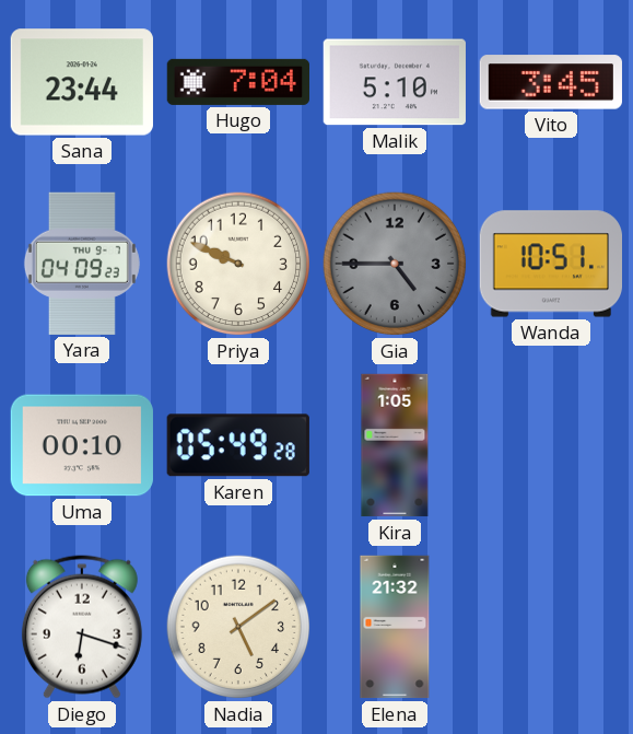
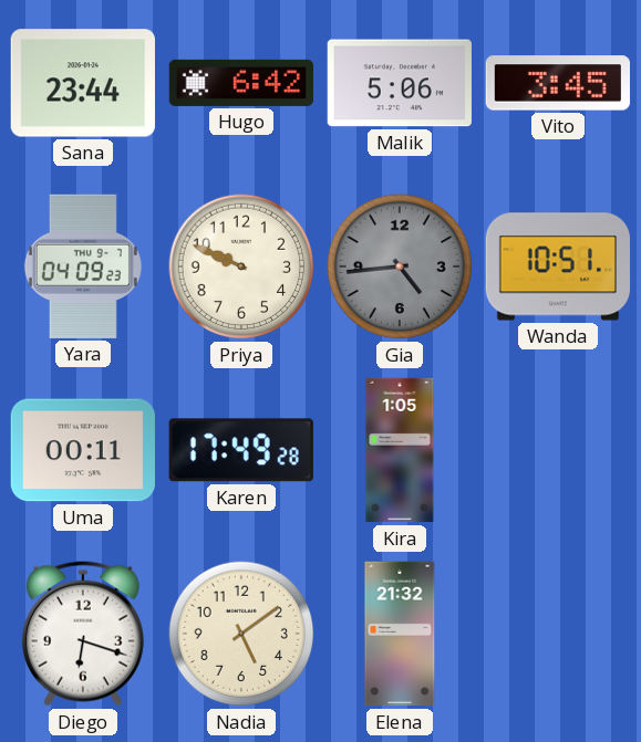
Hugo: 7:04 -> 6:42
Malik: 5:10 -> 5:06
Gia: 4:45 -> 4:44
Uma: 00:10 -> 00:11
Karen: 05:49 -> 17:49
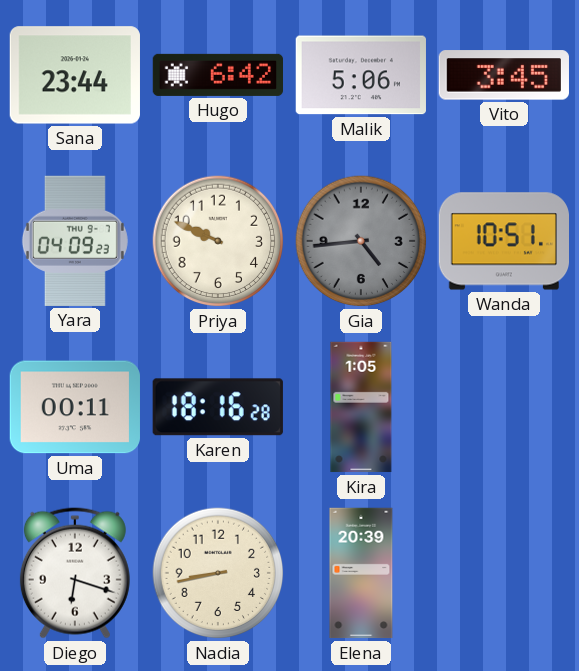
Karen: 17:49 -> 18:16
Nadia: 5:09 -> 8:43
Elena: 21:32 -> 20:39
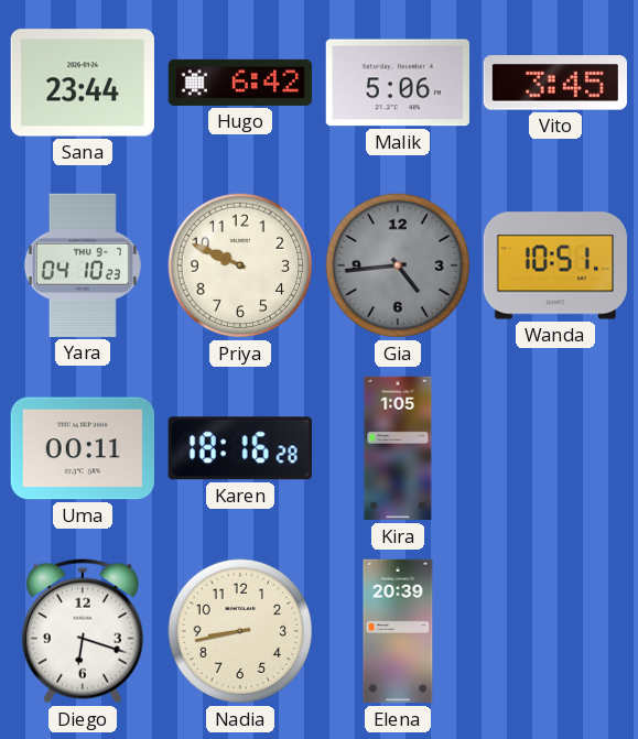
Yara: 04:09 -> 04:10
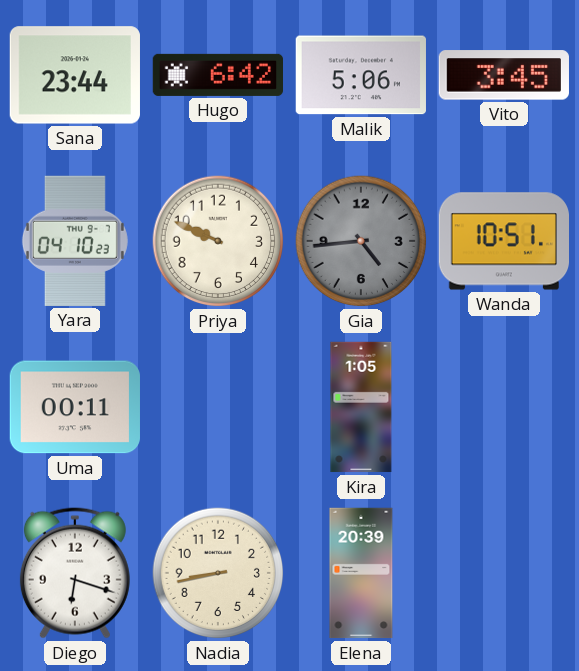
Karen: 18:16 -> none
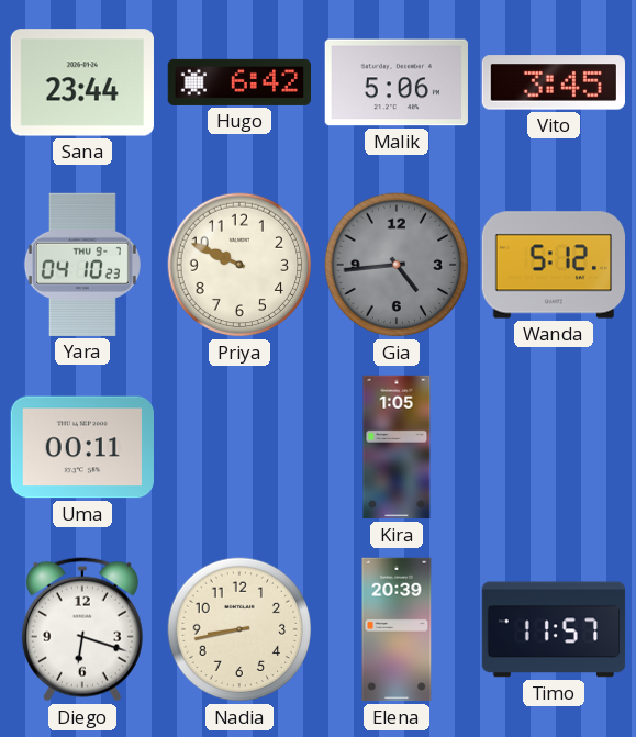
Wanda: 10:51 -> 5:12
Timo: none -> 11:57
